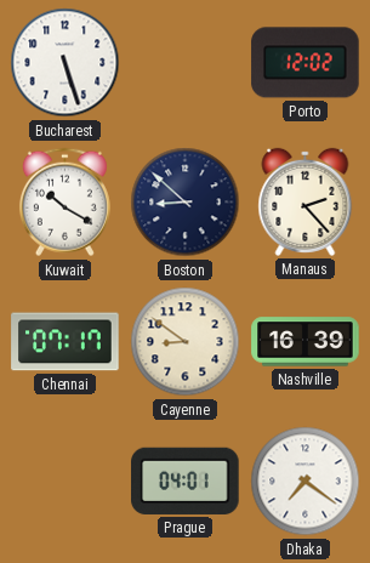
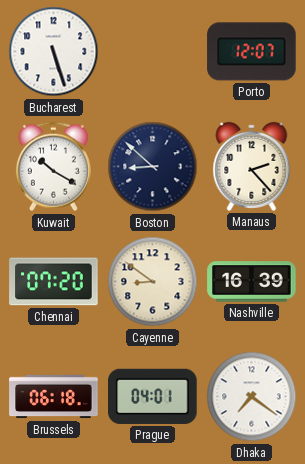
Porto: 12:02 -> 12:07
Chennai: 07:17 -> 07:20
Brussels: none -> 06:18
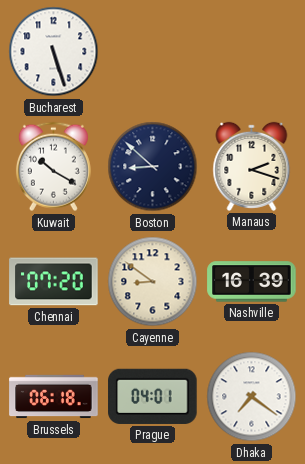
Porto: 12:07 -> none
Manaus: 2:23 -> 2:18
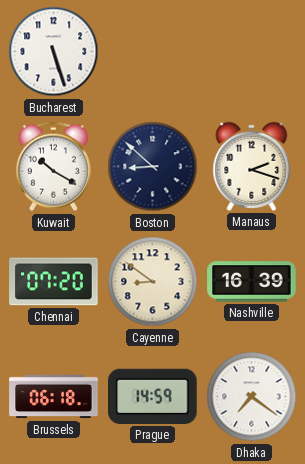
Prague: 04:01 -> 14:59
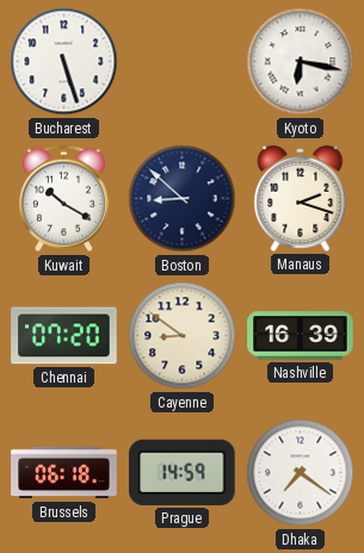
Kyoto: none -> 6:17
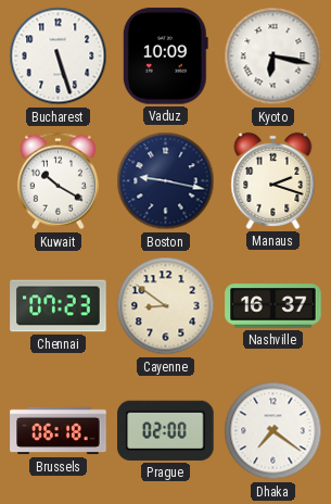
Vaduz: none -> 10:09
Boston: 8:52 -> 9:17
Chennai: 07:20 -> 07:23
Nashville: 16:39 -> 16:37
Prague: 14:59 -> 02:00
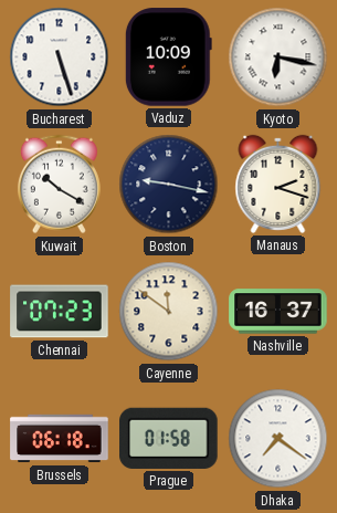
Cayenne: 8:51 -> 11:51
Prague: 02:00 -> 01:58
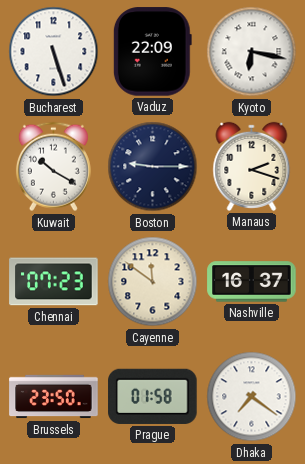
Vaduz: 10:09 -> 22:09
Boston: 9:17 -> 9:15
Brussels: 06:18 -> 23:50
